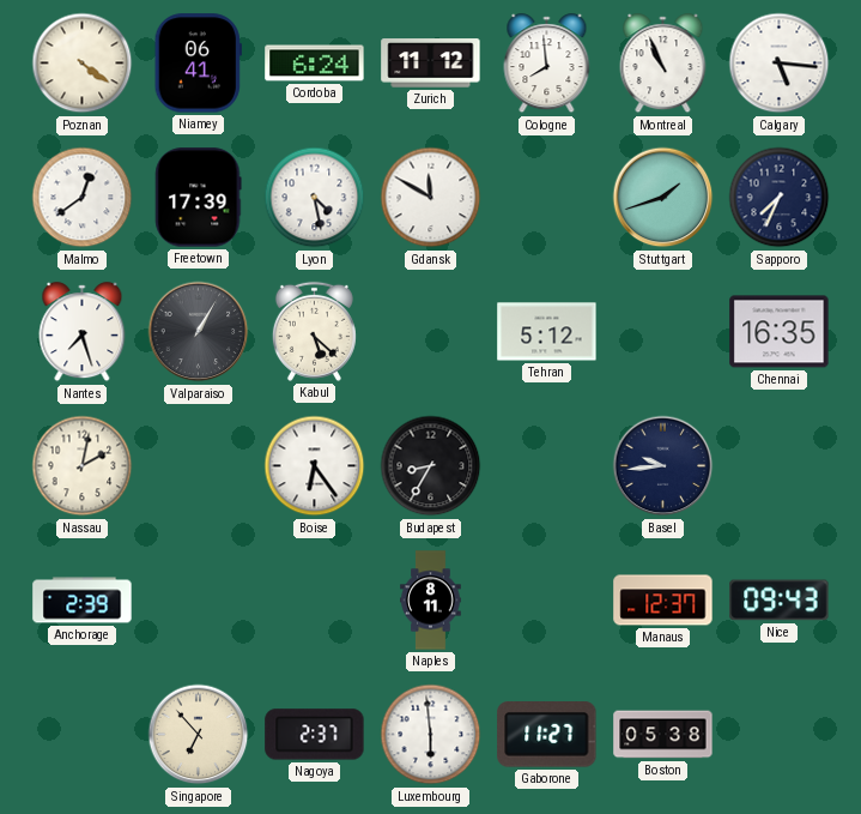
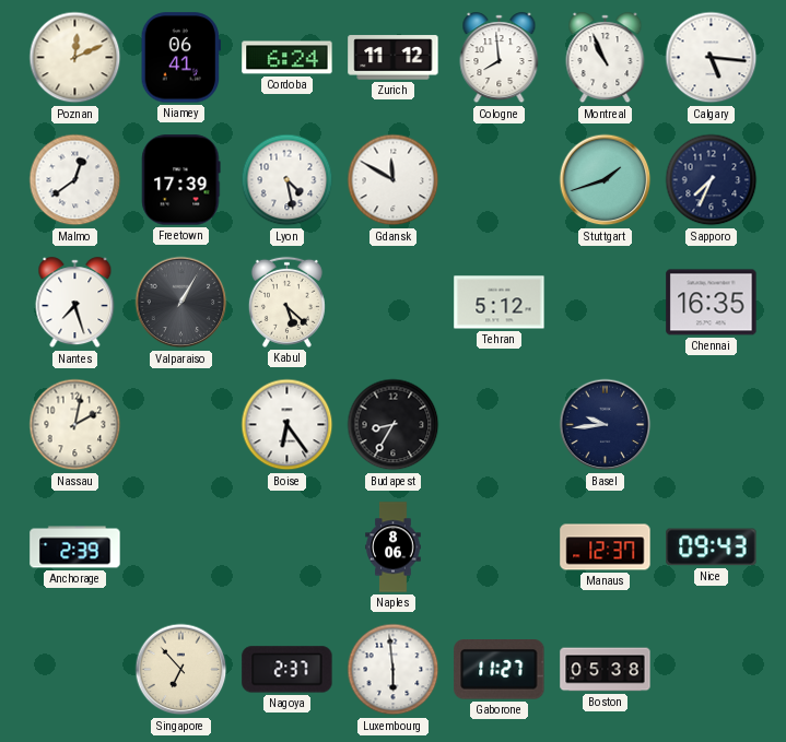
Poznan: 4:21 -> 12:11
Naples: 8:11 -> 8:06
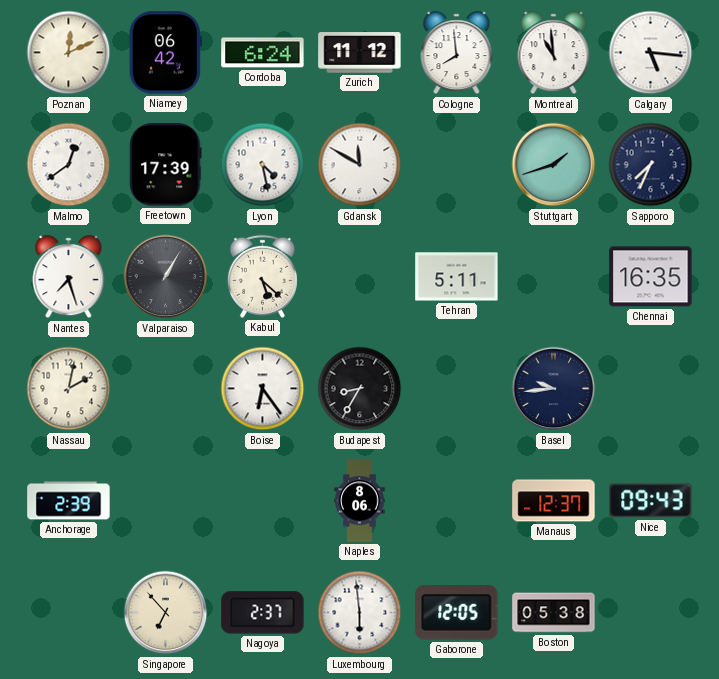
Niamey: 06:41 -> 06:42
Montreal: 10:56 -> 10:59
Tehran: 5:12 -> 5:11
Gaborone: 11:27 -> 12:05
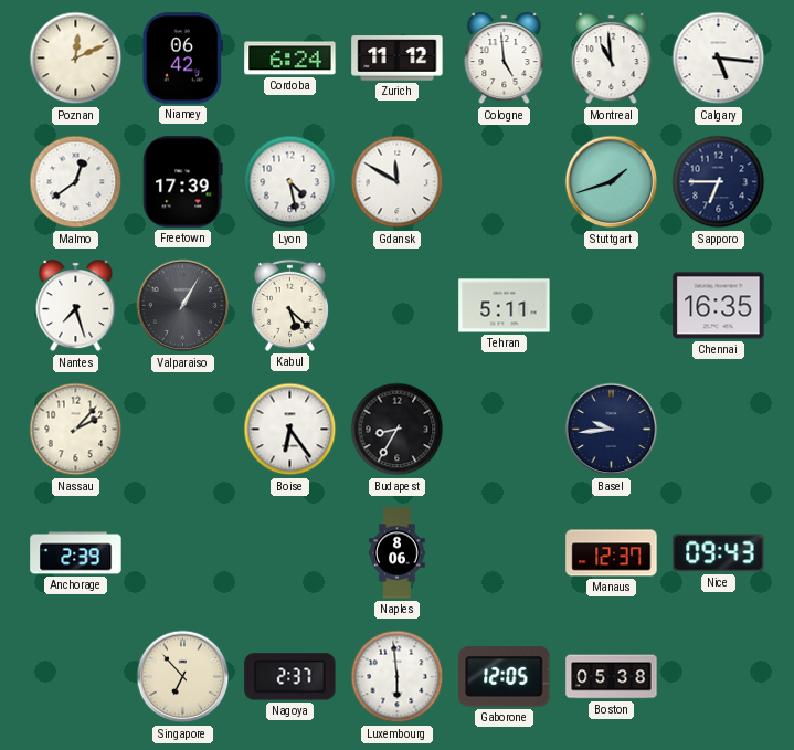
Cologne: 7:59 -> 4:59
Sapporo: 7:34 -> 6:45
Nassau: 2:02 -> 2:07
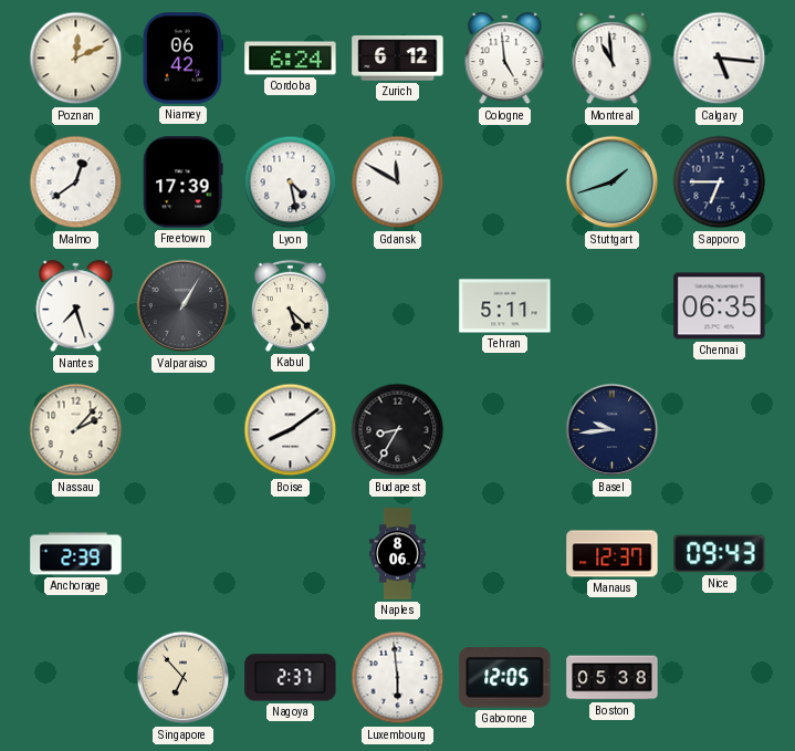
Zurich: 11:12 -> 6:12
Chennai: 16:35 -> 06:35
Boise: 6:24 -> 8:09
